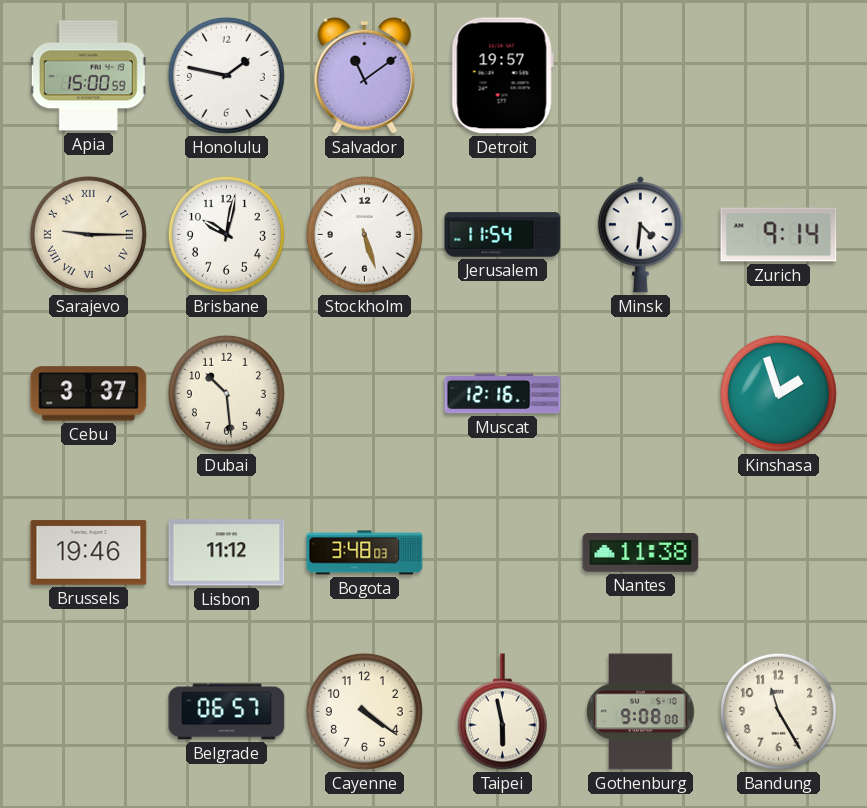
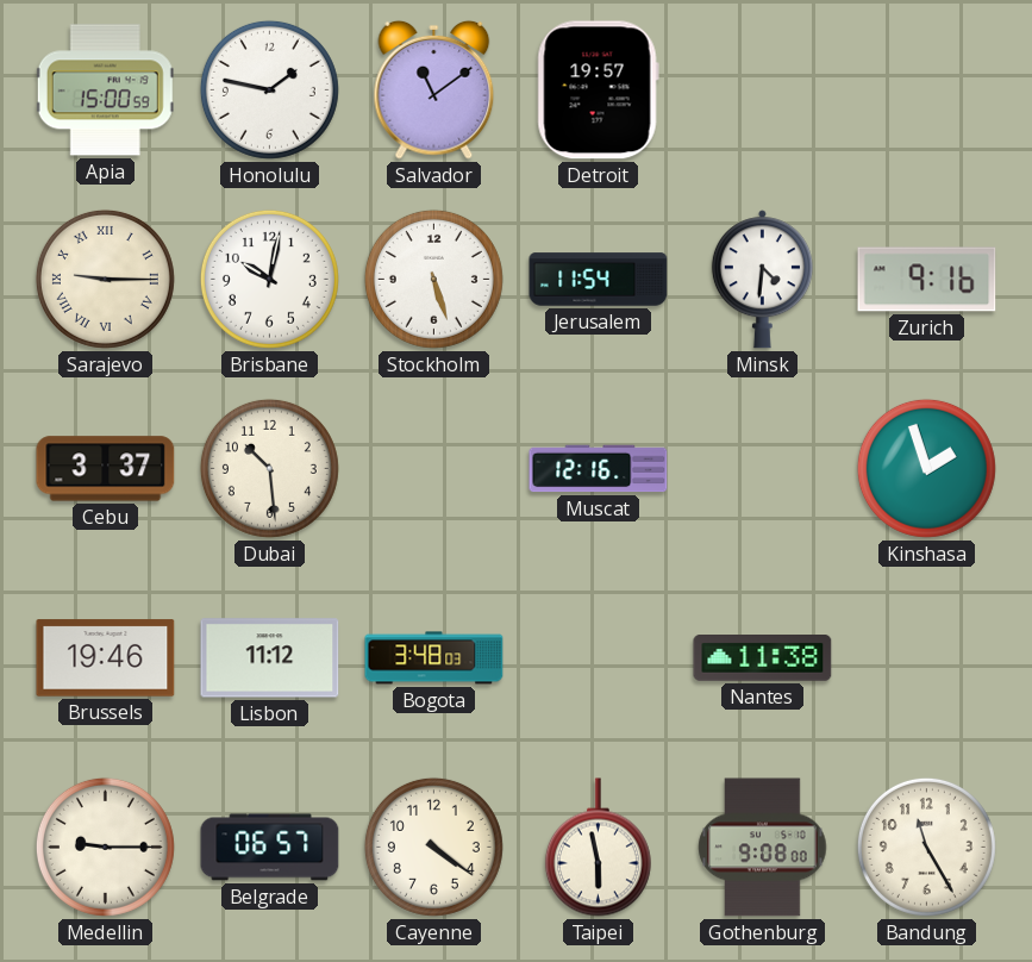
Zurich: 9:14 -> 9:16
Medellin: none -> 9:15
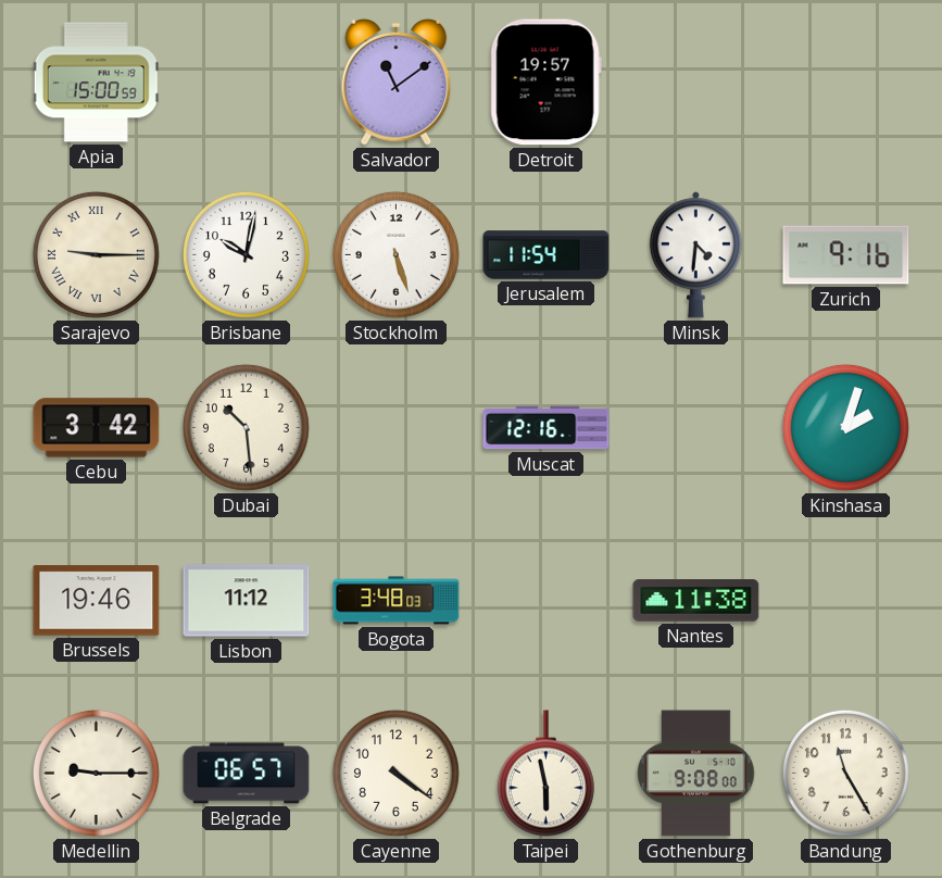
Honolulu: 1:47 -> none
Cebu: 3:37 -> 3:42
Kinshasa: 1:57 -> 2:03
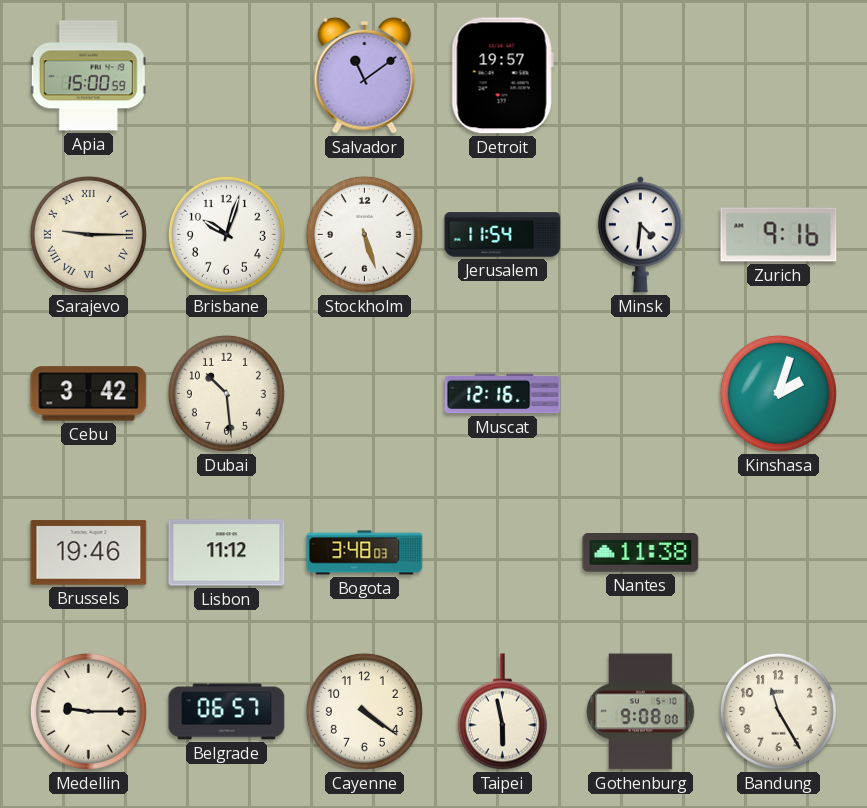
Brisbane: 10:02 -> 10:03
